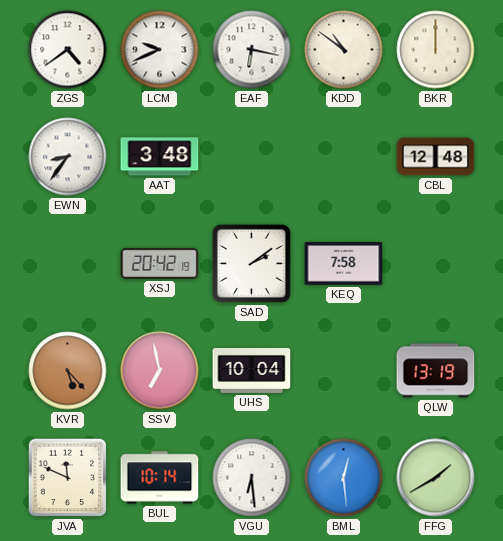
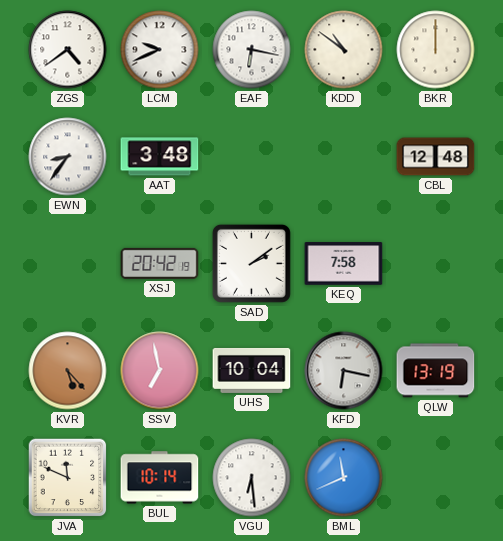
KFD: none -> 6:17
BML: 12:29 -> 11:41
FFG: 1:40 -> none
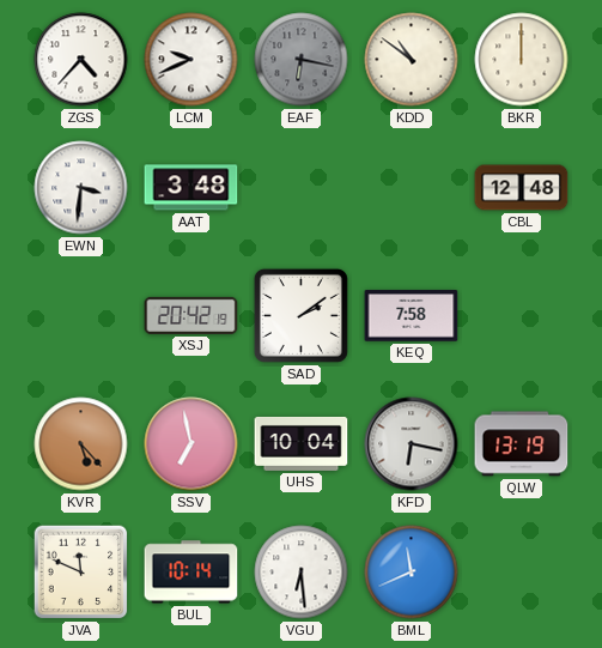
ZGS: 4:39 -> 4:37
EAF dial: white -> grey
EWN: 8:36 -> 3:31
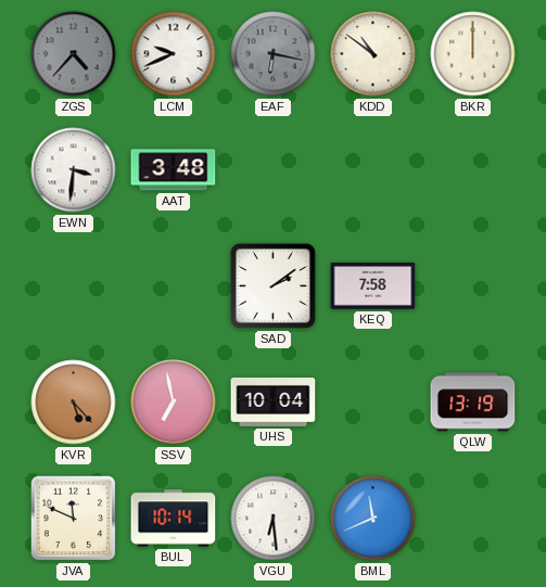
ZGS dial: white -> grey
CBL: 12:48 -> none
XSJ: 20:42 -> none
KFD: 6:17 -> none
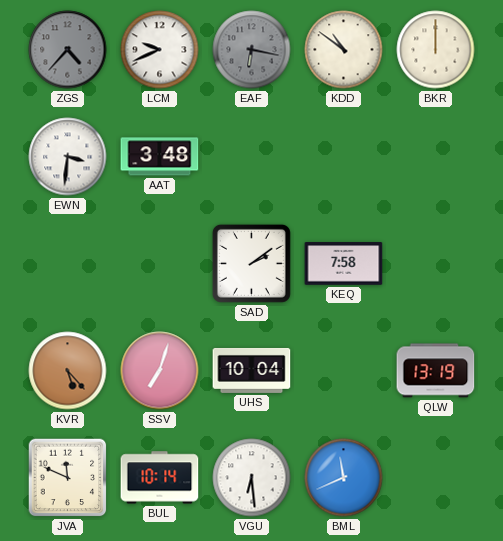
SSV: 6:58 -> 7:03
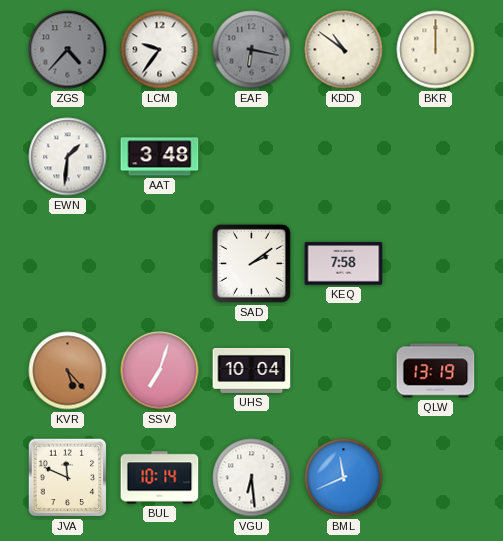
LCM: 9:41 -> 9:36
EWN: 3:31 -> 1:31
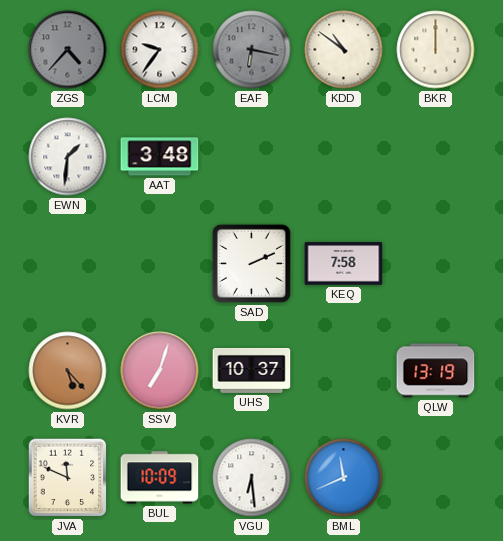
SAD: 2:09 -> 2:11
UHS: 10:04 -> 10:37
BUL: 10:14 -> 10:09
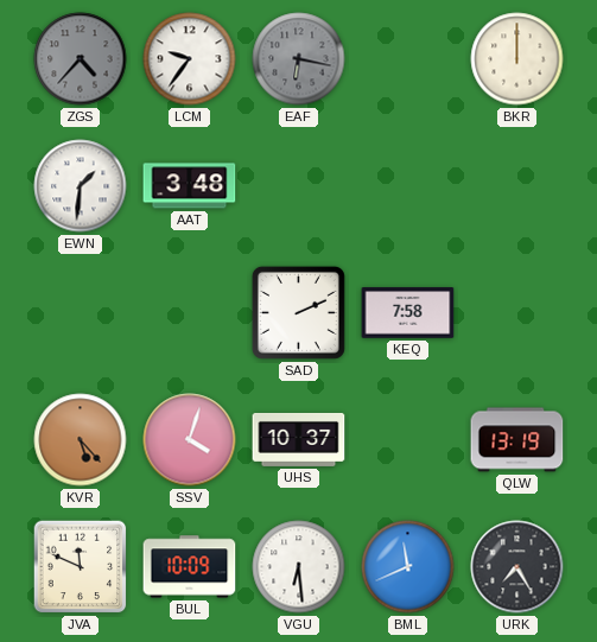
KDD: 10:51 -> none
SSV: 7:03 -> 4:03
URK: none -> 7:25
